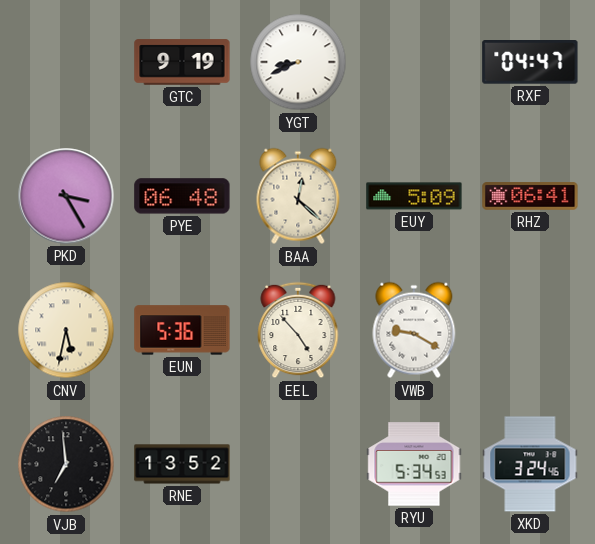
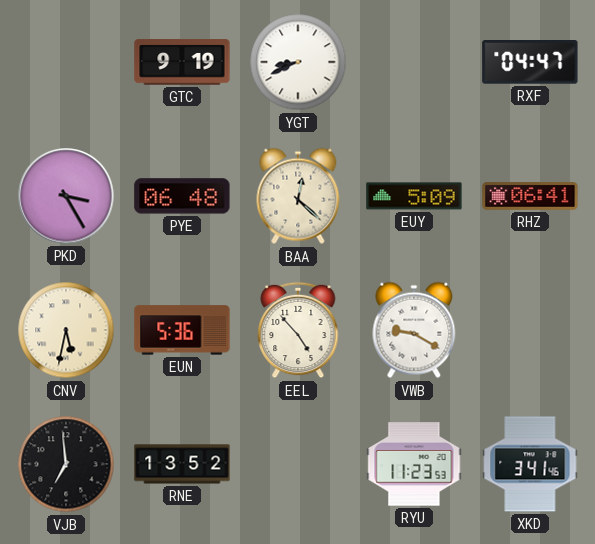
RYU: 5:34 -> 11:23
XKD: 3:24 -> 3:41
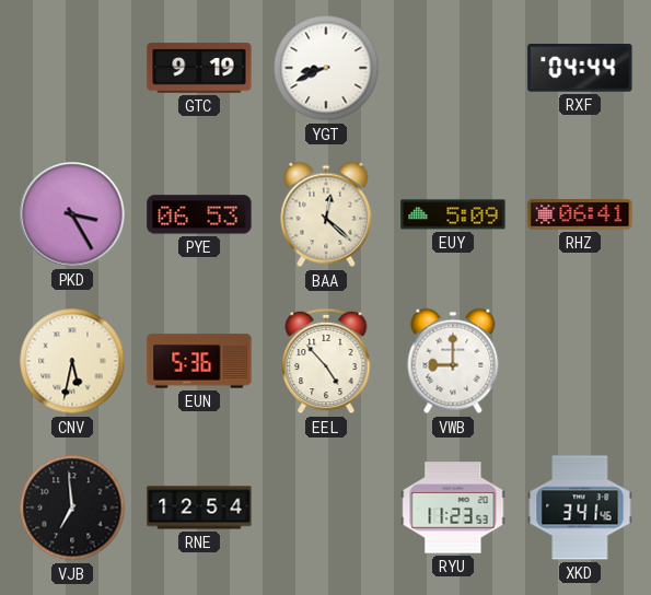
RXF: 04:47 -> 04:44
PYE: 06:48 -> 06:53
VWB: 9:20 -> 9:00
RNE: 13:52 -> 12:54
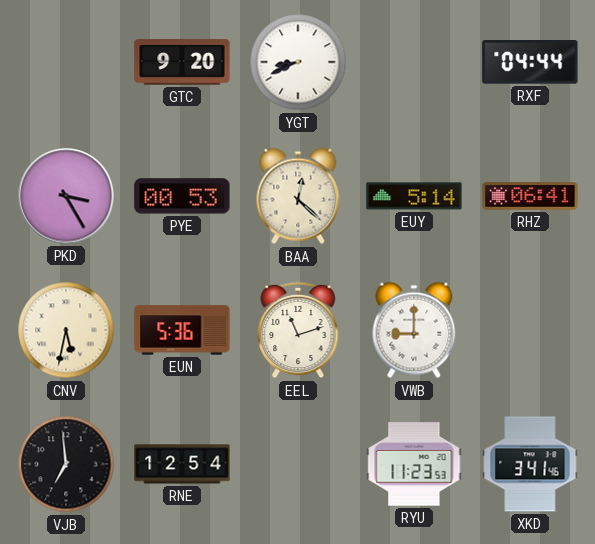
GTC: 9:19 -> 9:20
PYE: 06:53 -> 00:53
EUY: 5:09 -> 5:14
EEL: 4:53 -> 11:12
